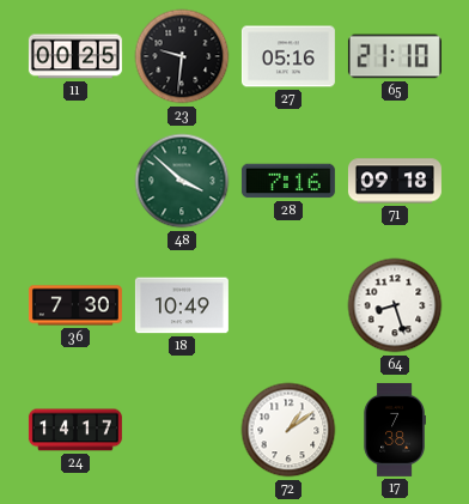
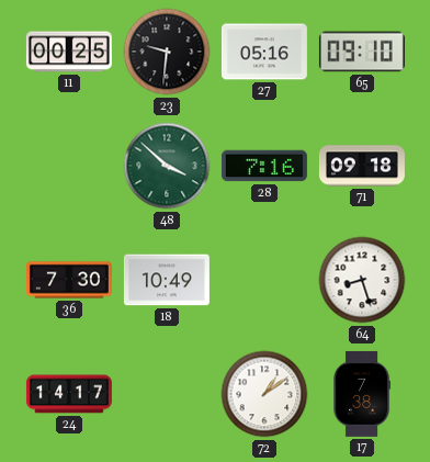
65: 21:10 -> 09:10
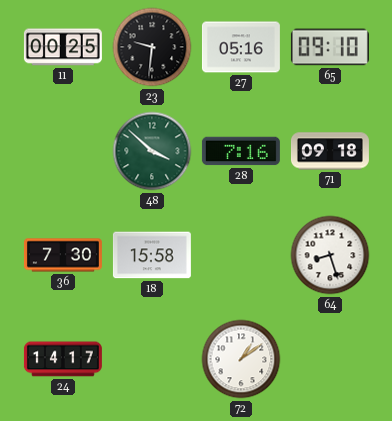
18: 10:49 -> 15:58
17: 7:38 -> none
